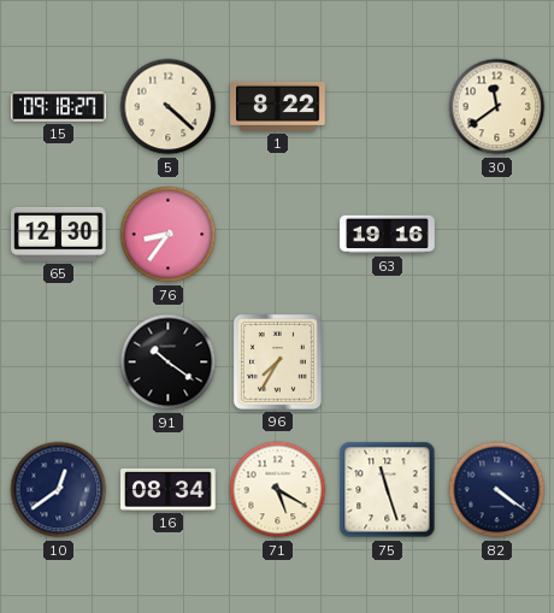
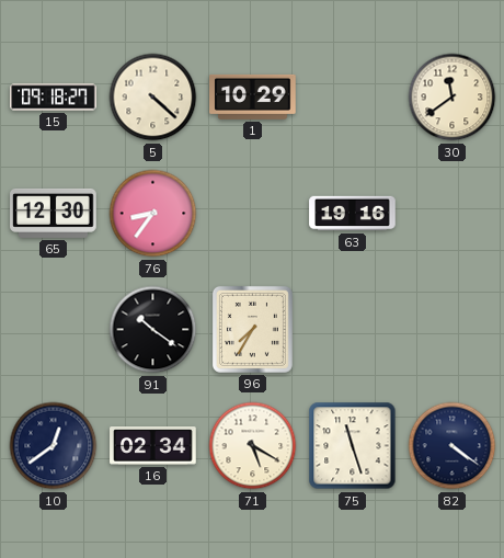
1: 8:22 -> 10:29
16: 08:34 -> 02:34
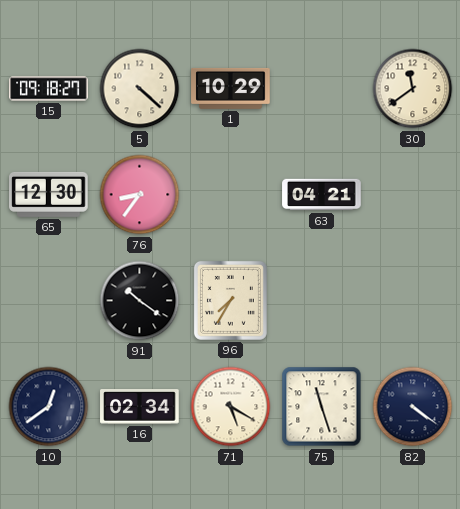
63: 19:16 -> 04:21
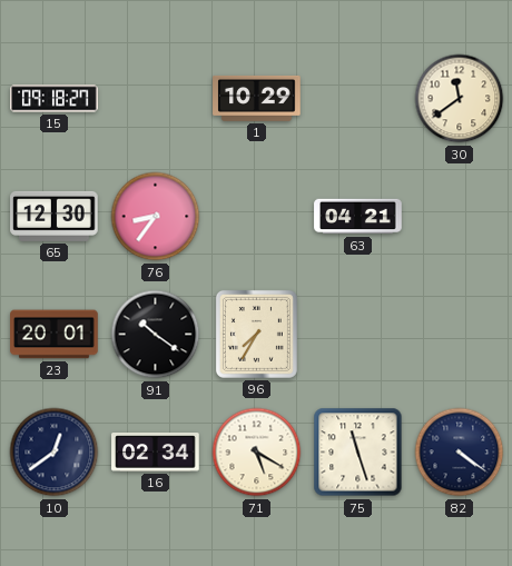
5: 4:22 -> none
23: none -> 20:01
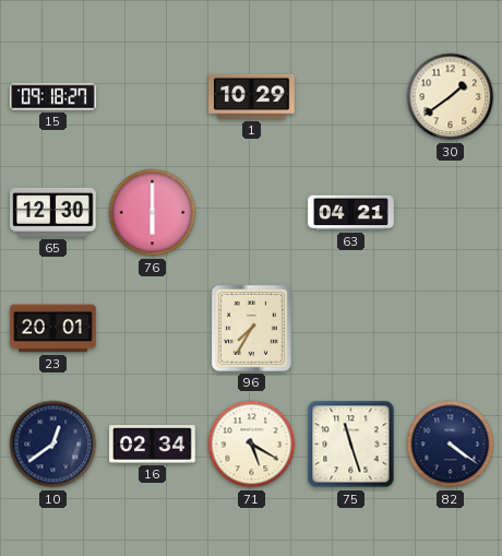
30: 11:39 -> 1:39
76: 8:36 -> 6:00
91: 10:21 -> none
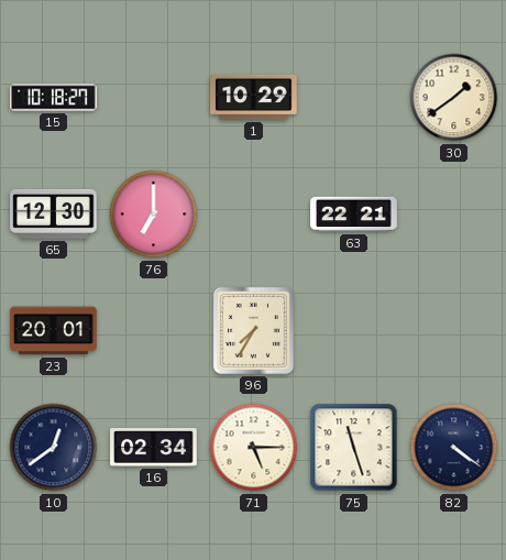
15: 09:18 -> 10:18
76: 6:00 -> 7:00
63: 04:21 -> 22:21
71: 5:20 -> 5:15
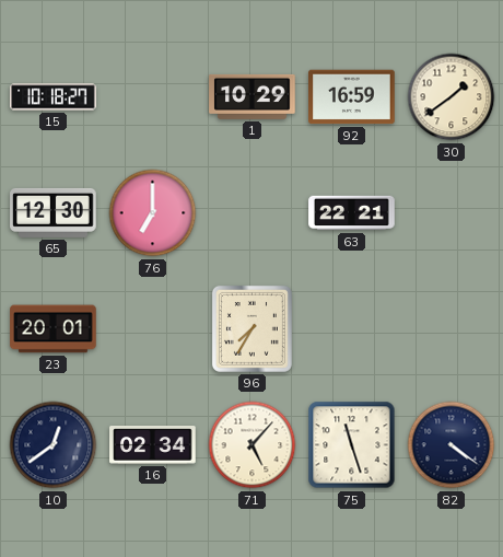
92: none -> 16:59
71: 5:15 -> 5:07
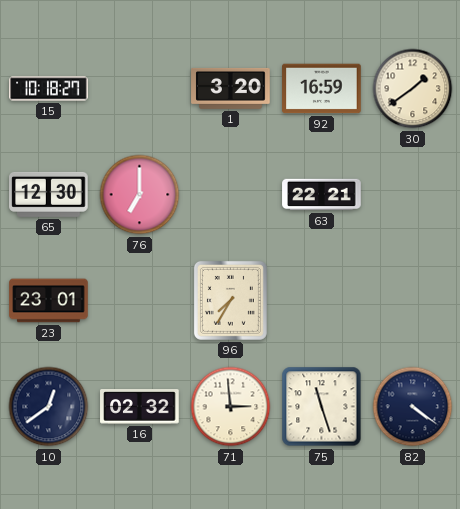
1: 10:29 -> 3:20
23: 20:01 -> 23:01
16: 02:34 -> 02:32
71: 5:07 -> 2:59
